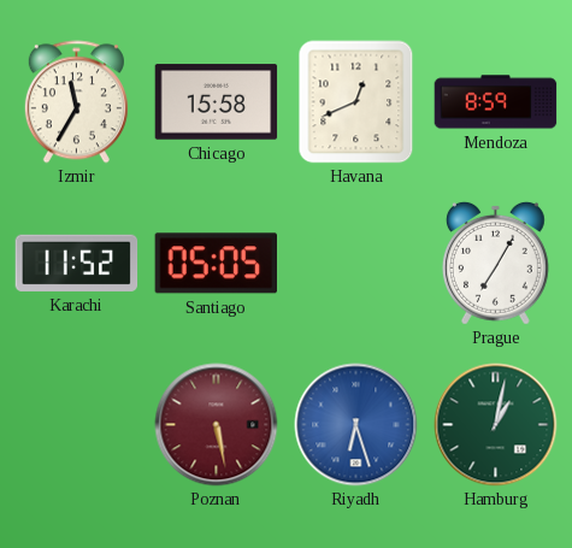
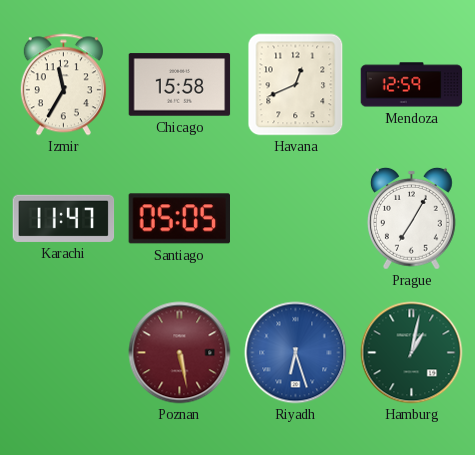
Mendoza: 8:59 -> 12:59
Karachi: 11:52 -> 11:47
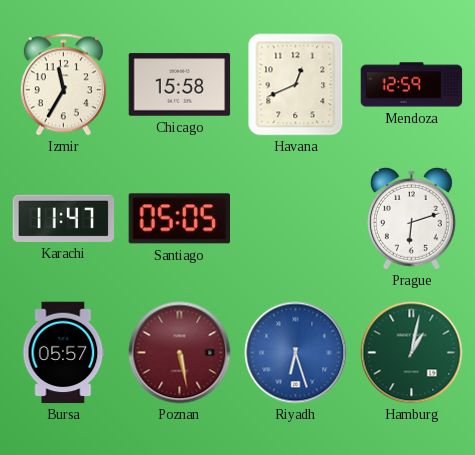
Prague: 7:05 -> 6:12
Bursa: none -> 05:57
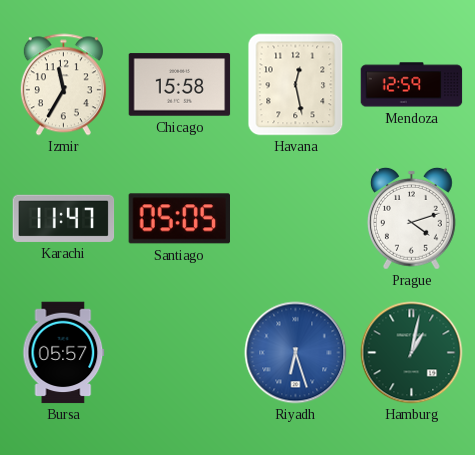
Havana: 12:41 -> 12:28
Prague: 6:12 -> 4:12
Poznan: 5:28 -> none
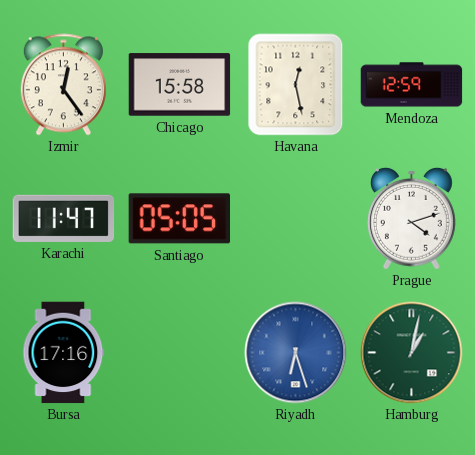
Izmir: 11:35 -> 12:24
Bursa: 05:57 -> 17:16
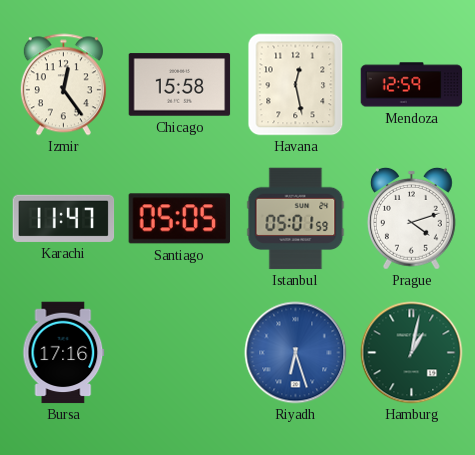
Istanbul: none -> 05:01
